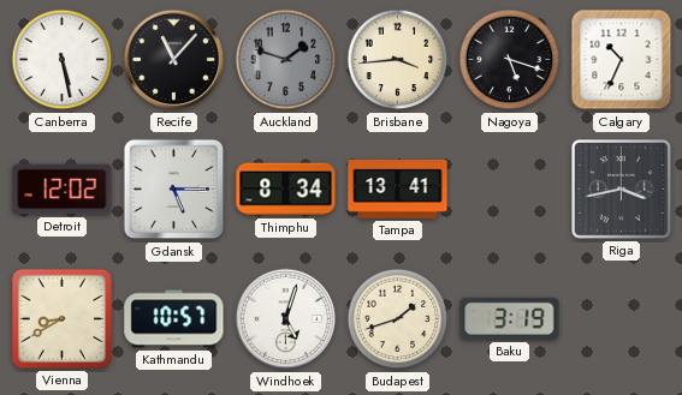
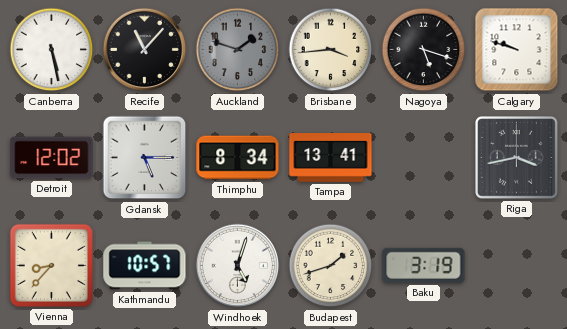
Calgary: 10:34 -> 9:48
Vienna: 8:40 -> 8:37
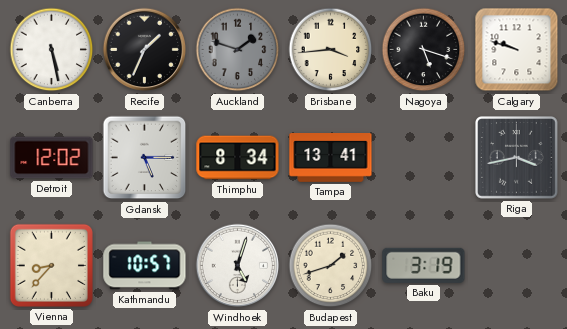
Recife: 11:07 -> 1:34
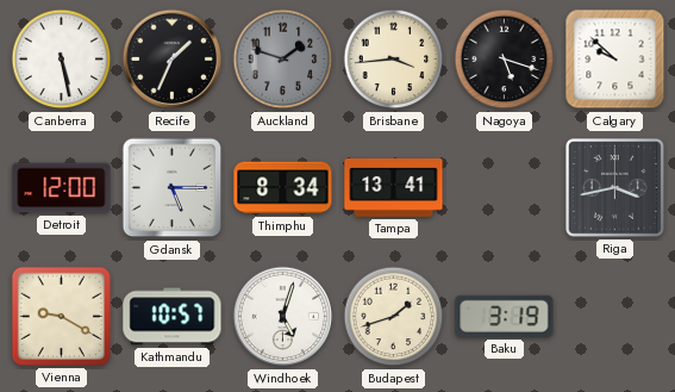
Calgary: 9:48 -> 9:52
Detroit: 12:02 -> 12:00
Vienna: 8:37 -> 9:20
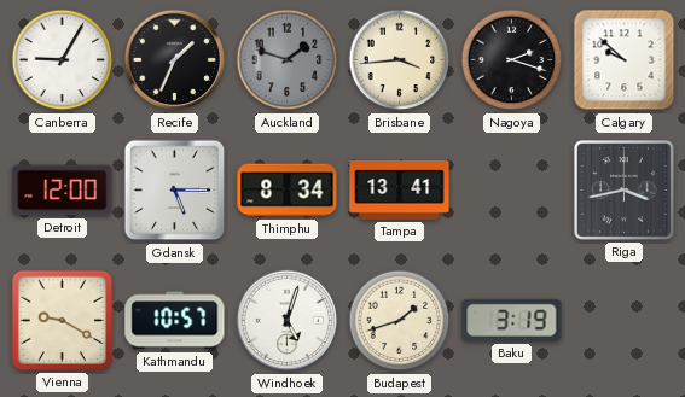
Canberra: 5:28 -> 9:05
Nagoya: 5:18 -> 2:18
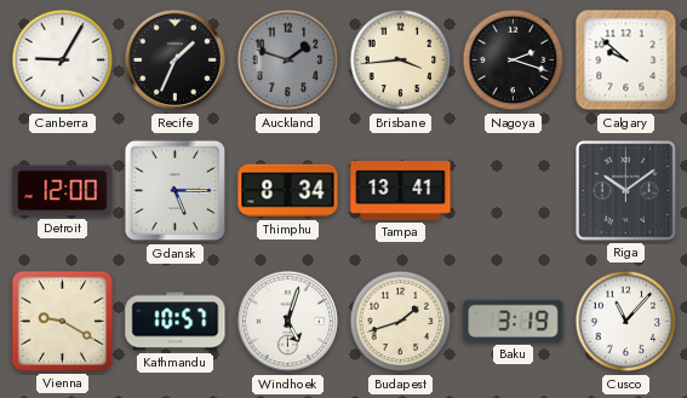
Riga: 3:43 -> 10:09
Cusco: none -> 11:07
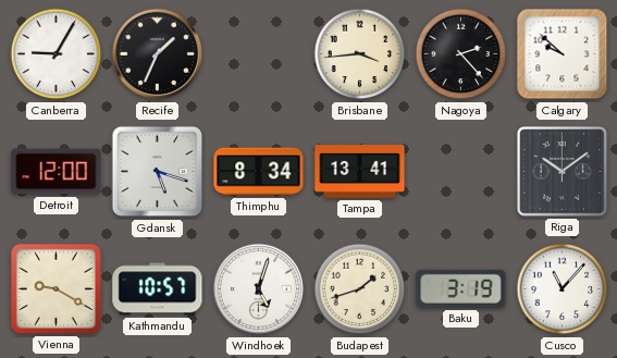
Auckland: 1:48 -> none
Nagoya: 2:18 -> 2:23
Gdansk: 5:15 -> 5:18
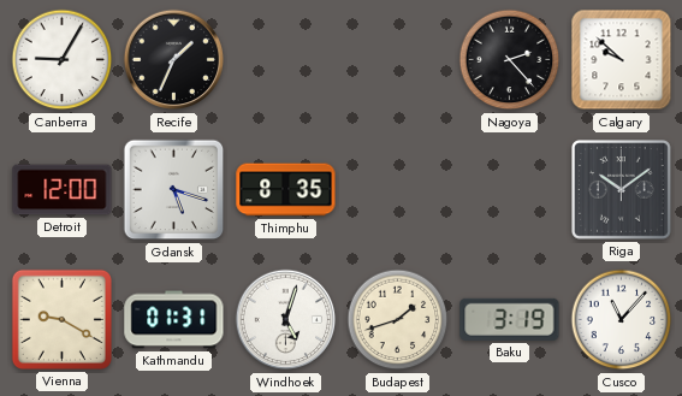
Brisbane: 3:44 -> none
Thimphu: 8:34 -> 8:35
Tampa: 13:41 -> none
Kathmandu: 10:57 -> 01:31
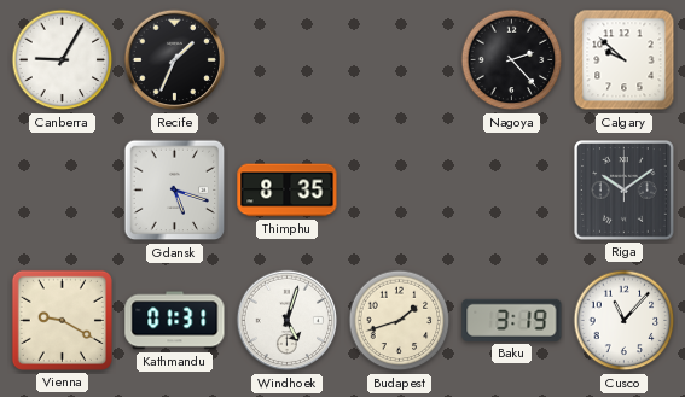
Detroit: 12:00 -> none
